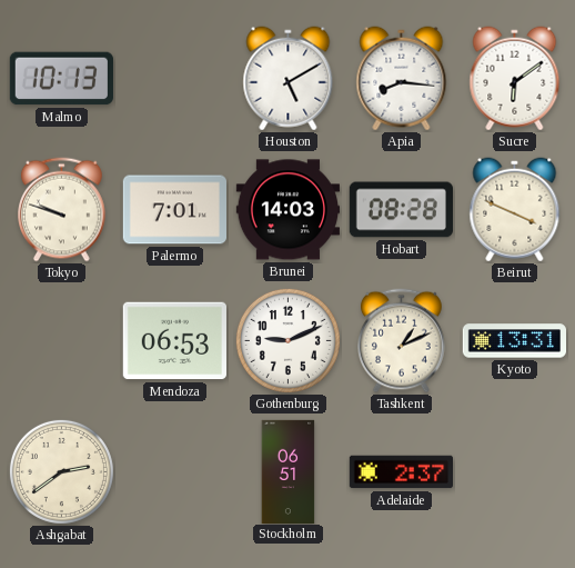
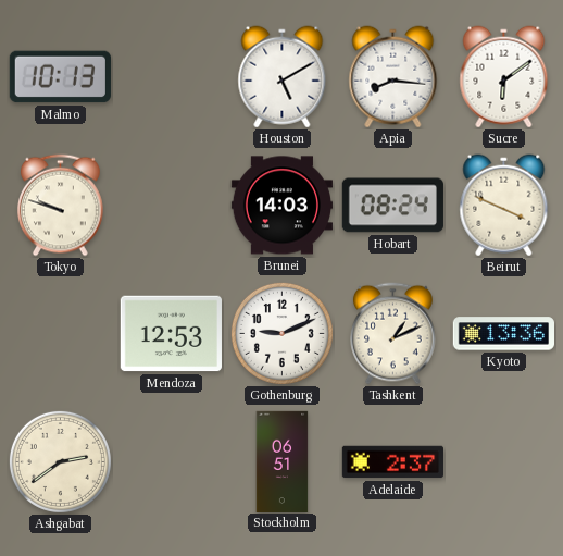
Palermo: 7:01 -> none
Hobart: 08:28 -> 08:24
Mendoza: 06:53 -> 12:53
Kyoto: 13:31 -> 13:36
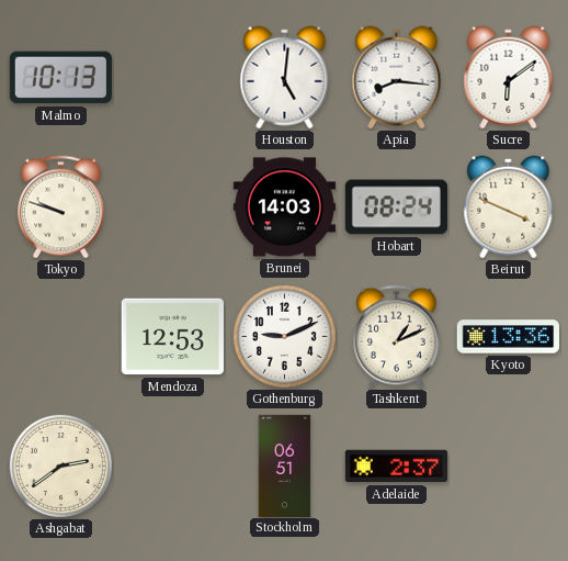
Houston: 5:10 -> 5:01
